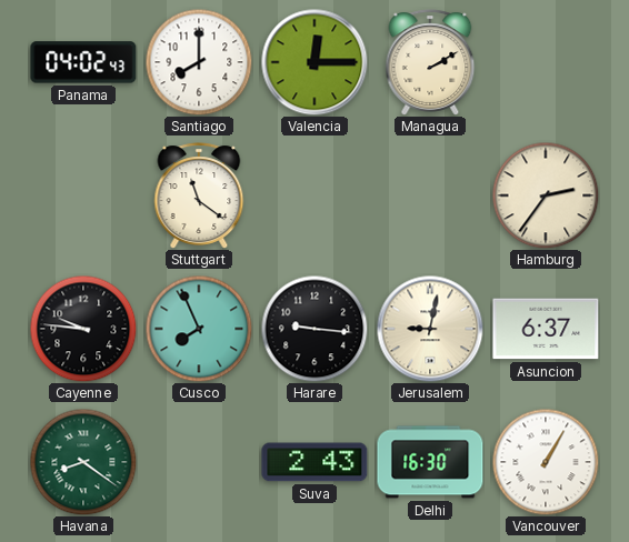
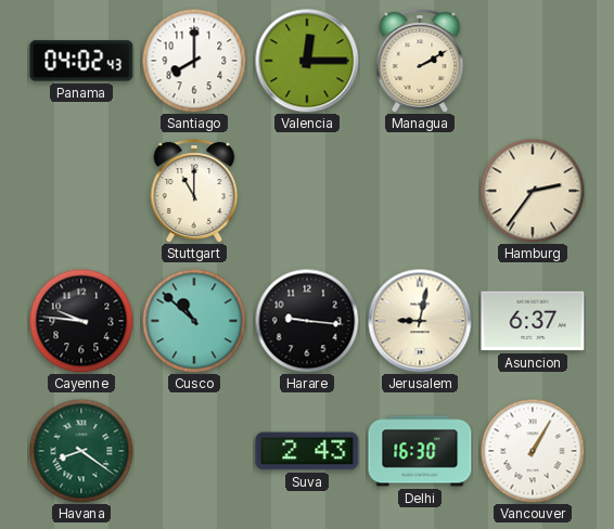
Stuttgart: 11:21 -> 11:00
Cusco: 7:56 -> 10:52
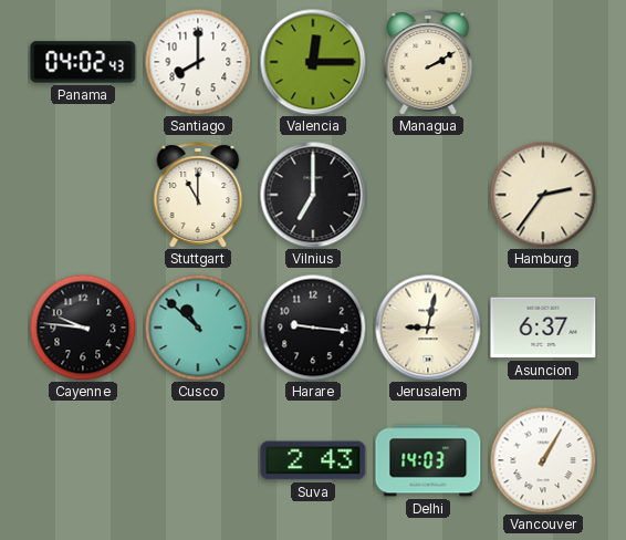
Vilnius: none -> 7:00
Havana: 8:21 -> none
Delhi: 16:30 -> 14:03
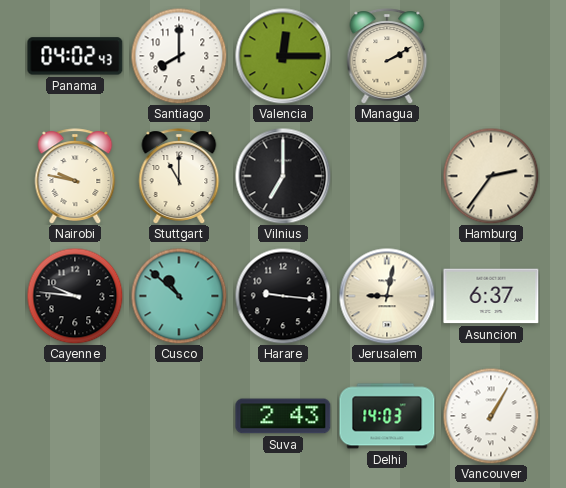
Nairobi: none -> 9:47
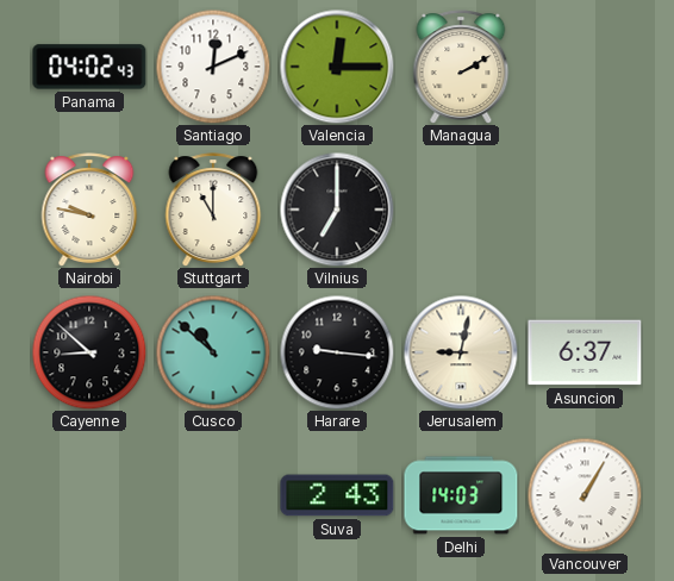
Santiago: 8:00 -> 12:11
Hamburg: 2:36 -> none
Cayenne: 9:46 -> 8:52
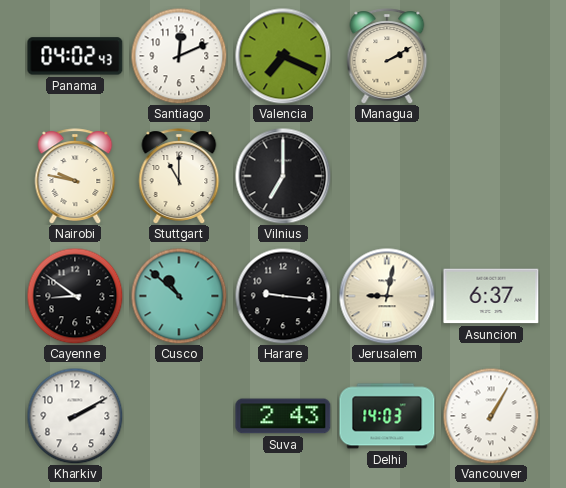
Valencia: 12:15 -> 7:19
Cayenne: 8:52 -> 8:51
Kharkiv: none -> 2:10
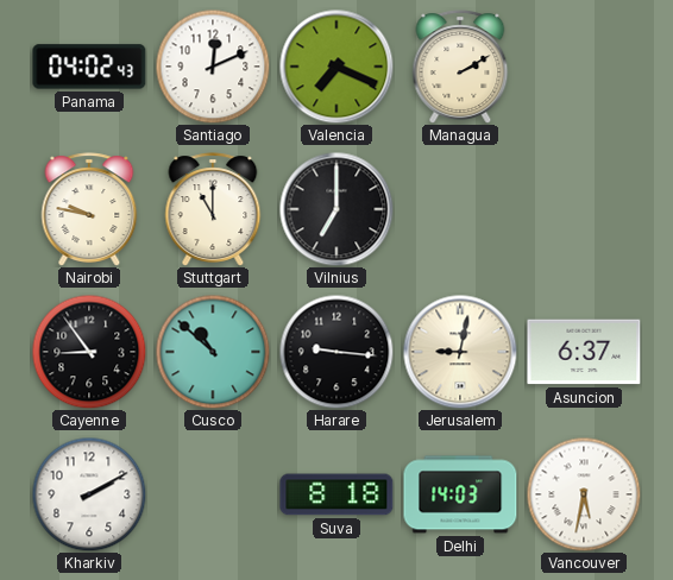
Cayenne: 8:51 -> 8:54
Suva: 2:43 -> 8:18
Vancouver: 1:05 -> 5:32
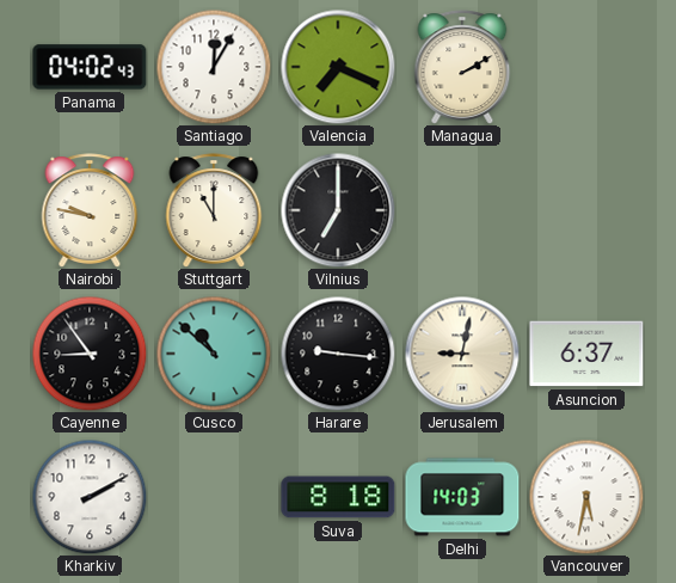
Santiago: 12:11 -> 12:05
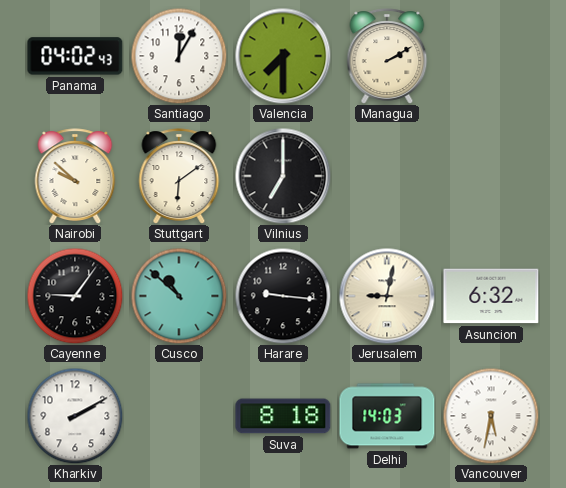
Valencia: 7:19 -> 7:30
Nairobi: 9:47 -> 9:52
Stuttgart: 11:00 -> 6:09
Cayenne: 8:54 -> 9:06
Asuncion: 6:37 -> 6:32
